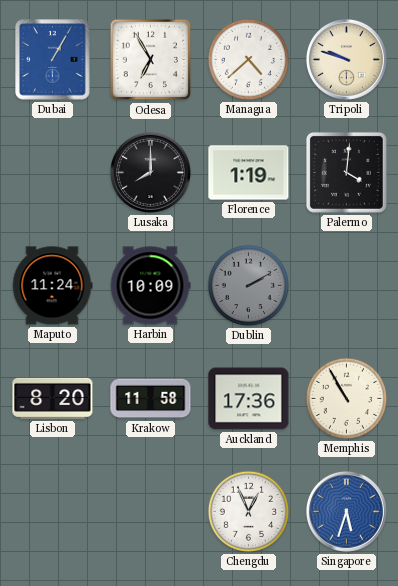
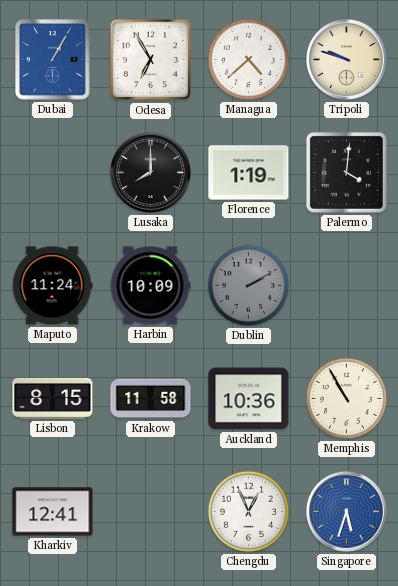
Lisbon: 8:20 -> 8:15
Auckland: 17:36 -> 10:36
Kharkiv: none -> 12:41
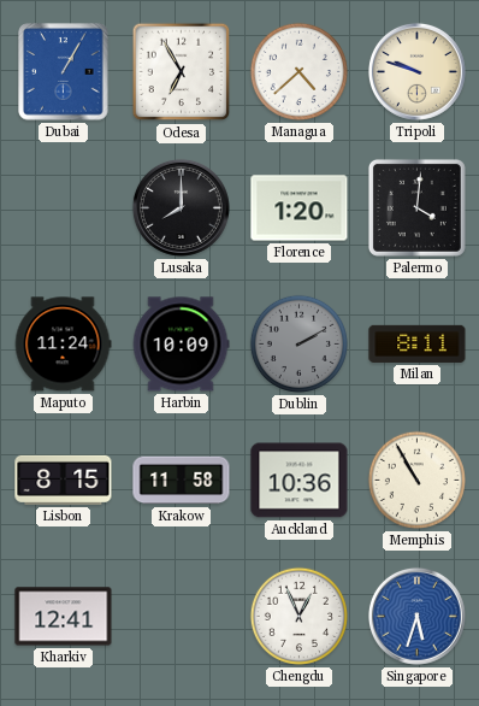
Florence: 1:19 -> 1:20
Milan: none -> 8:11
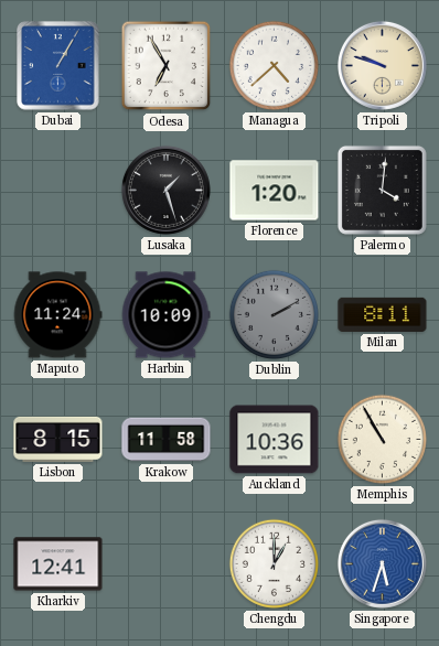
Lusaka: 8:00 -> 1:27
Chengdu: 12:56 -> 1:00
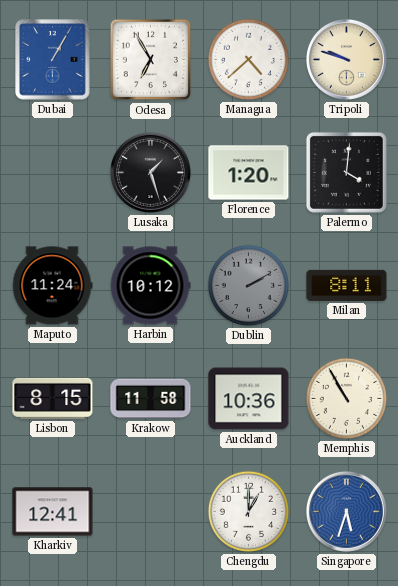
Harbin: 10:09 -> 10:12
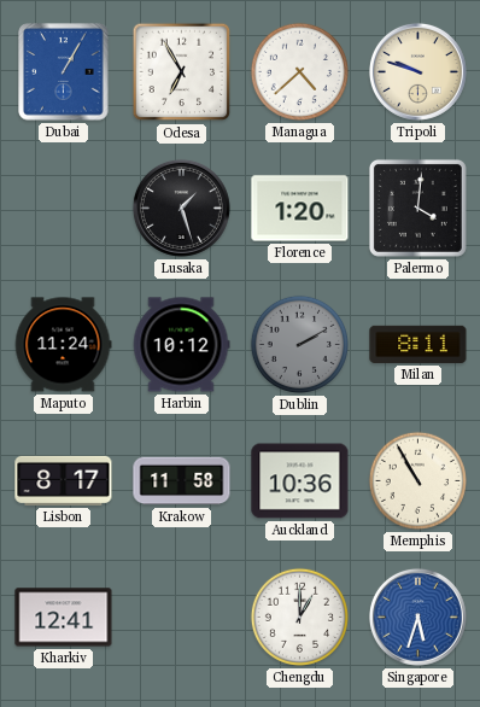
Lisbon: 8:15 -> 8:17
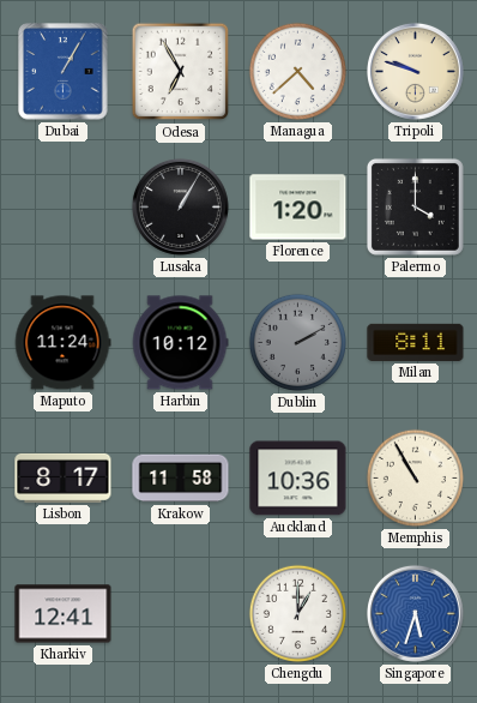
Lusaka: 1:27 -> 1:05
Palermo: 4:01 -> 4:00
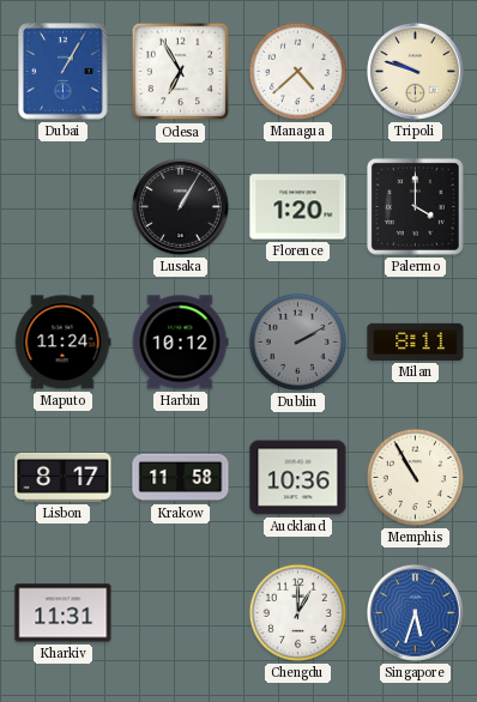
Kharkiv: 12:41 -> 11:31
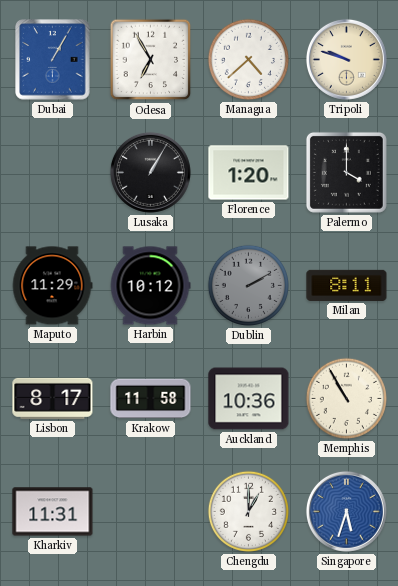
Maputo: 11:24 -> 11:29
